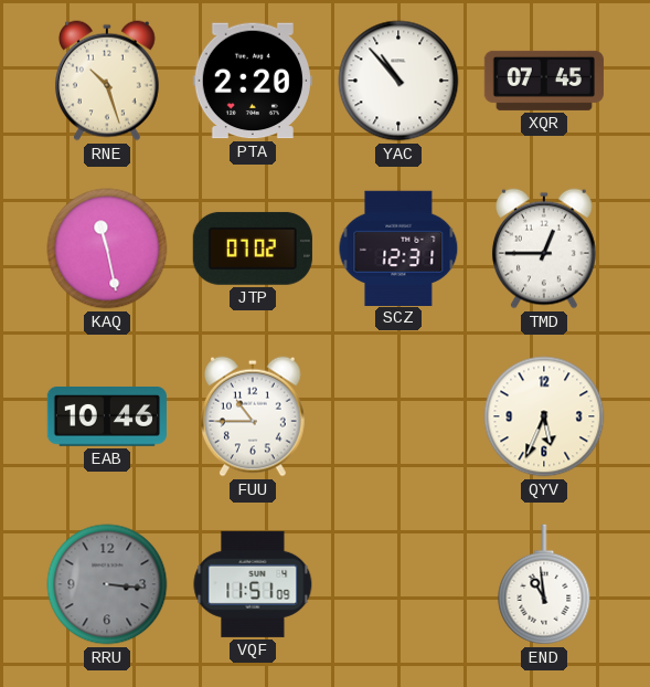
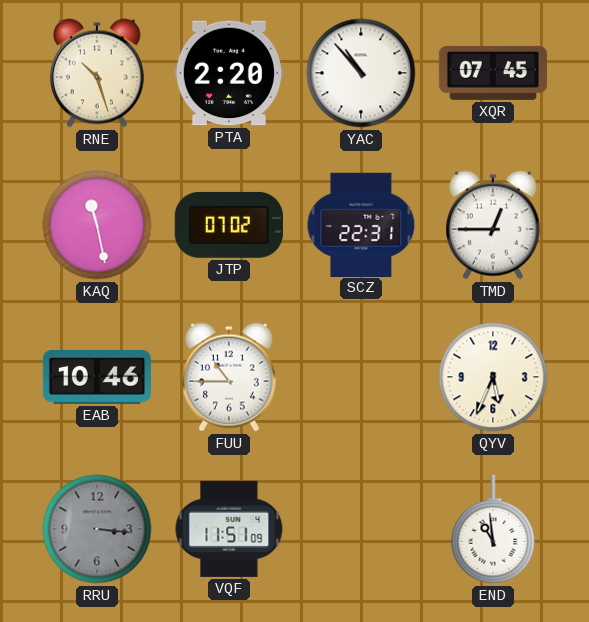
SCZ: 12:31 -> 22:31
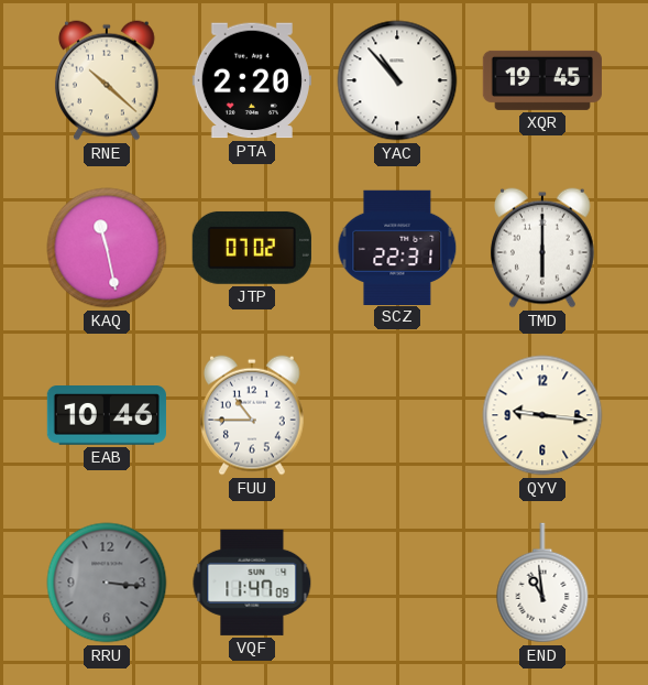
RNE: 10:27 -> 10:22
XQR: 07:45 -> 19:45
TMD: 12:45 -> 6:00
QYV: 5:34 -> 9:16
VQF: 11:51 -> 11:47
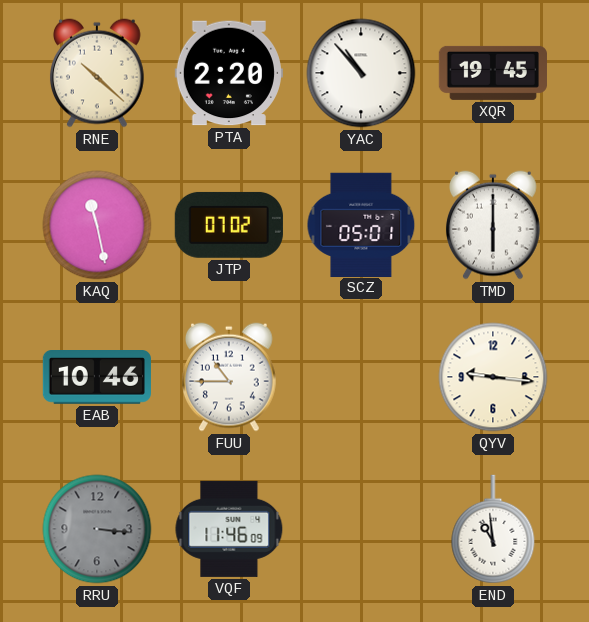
SCZ: 22:31 -> 05:01
VQF: 11:47 -> 11:46
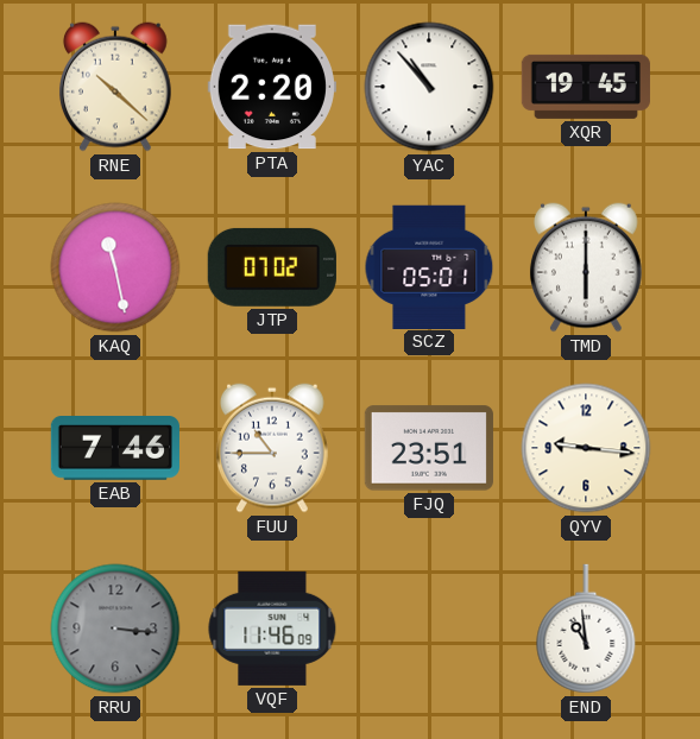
EAB: 10:46 -> 7:46
FJQ: none -> 23:51
